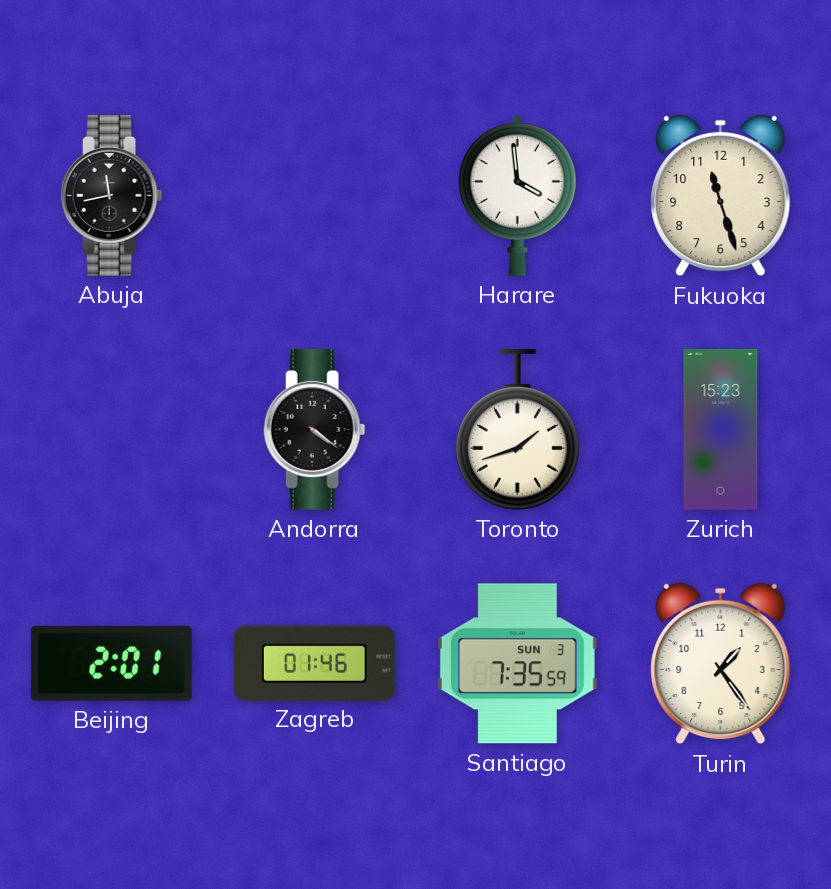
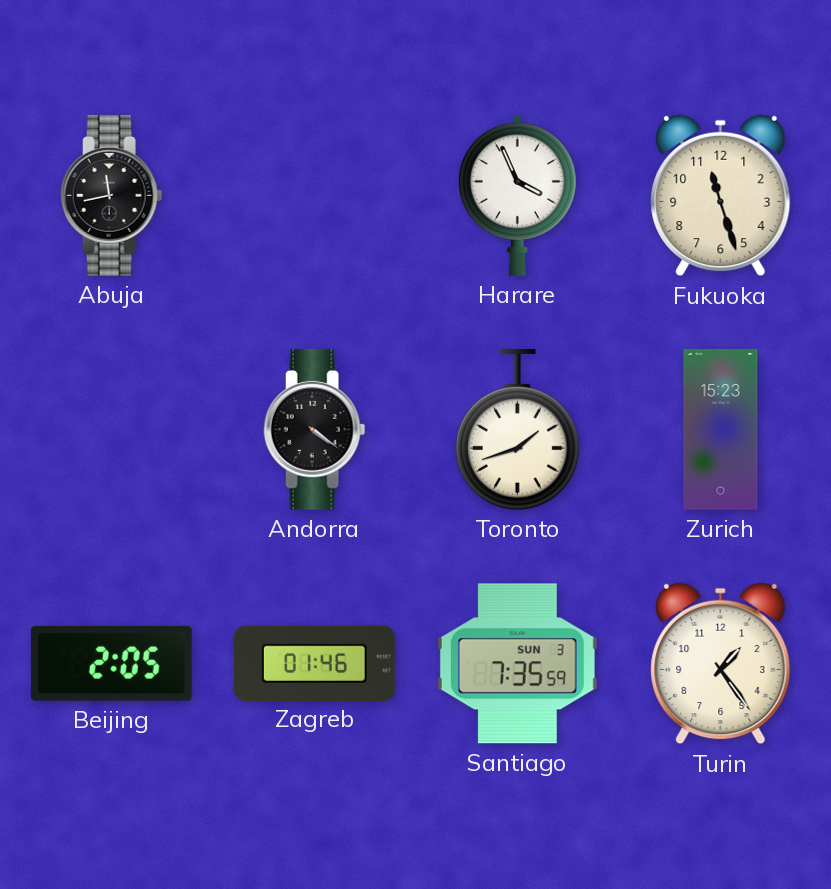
Harare: 3:59 -> 3:56
Beijing: 2:01 -> 2:05
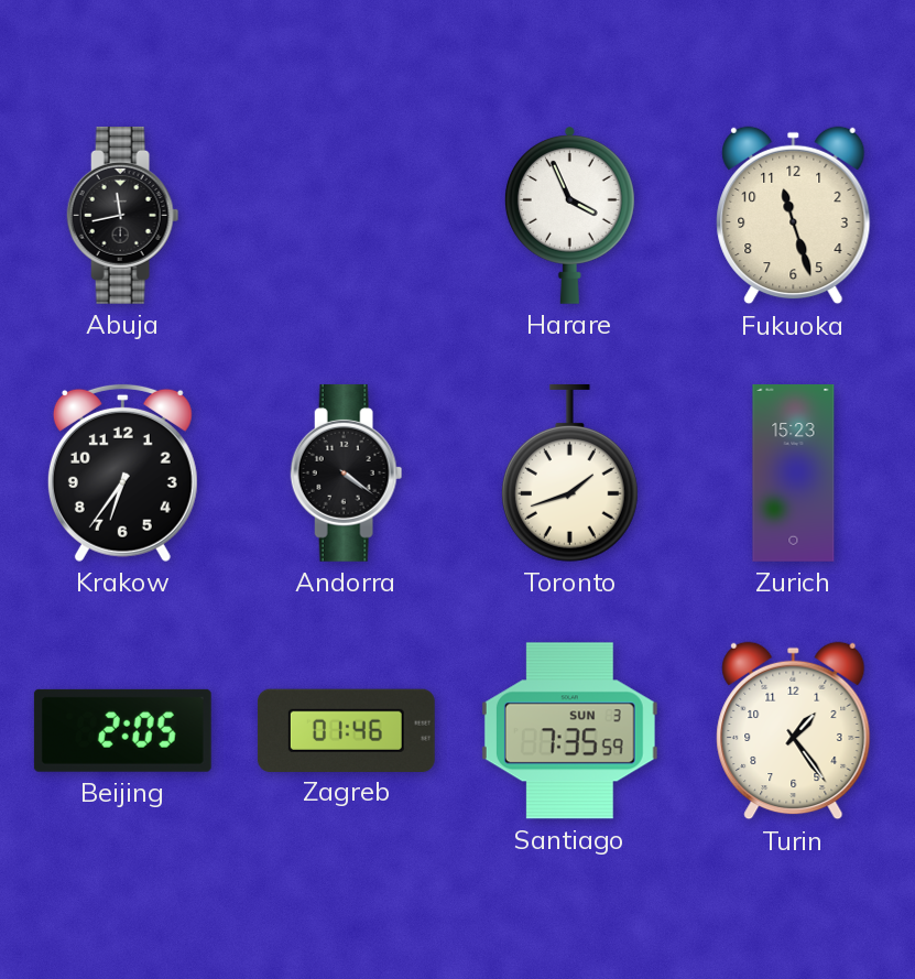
Krakow: none -> 6:36
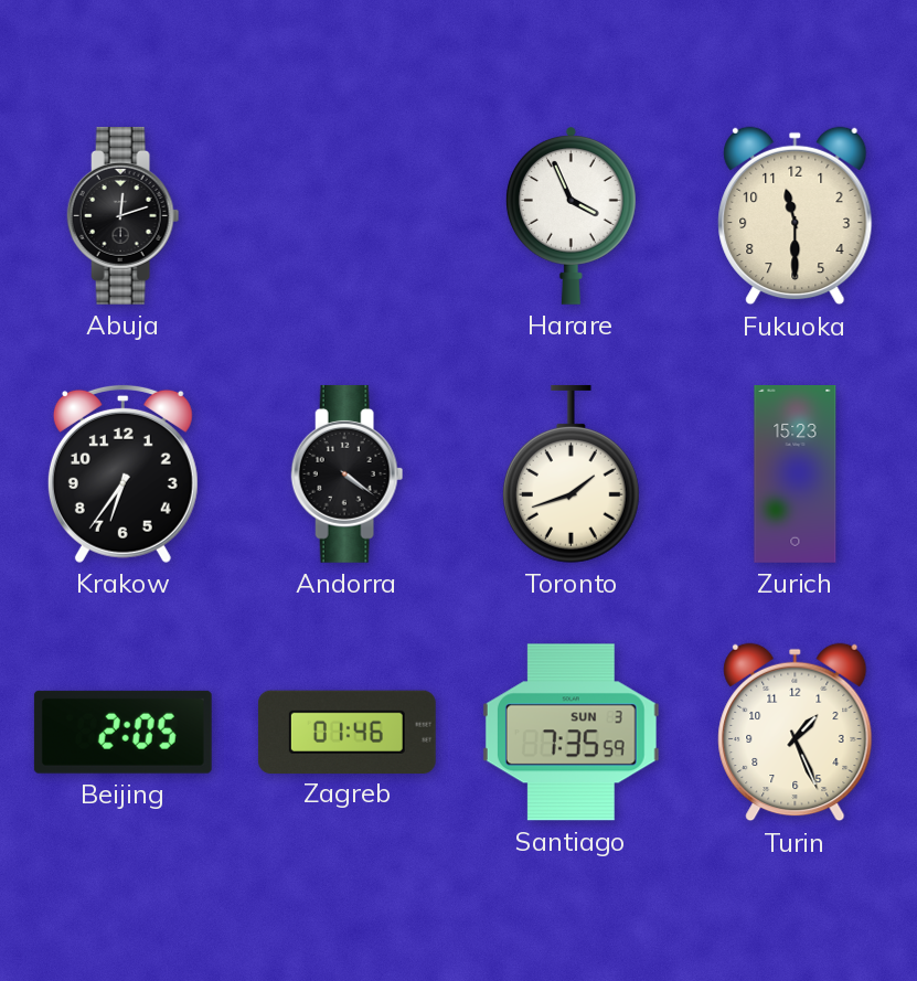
Abuja: 11:43 -> 12:12
Fukuoka: 11:27 -> 11:30
Turin: 1:24 -> 1:26
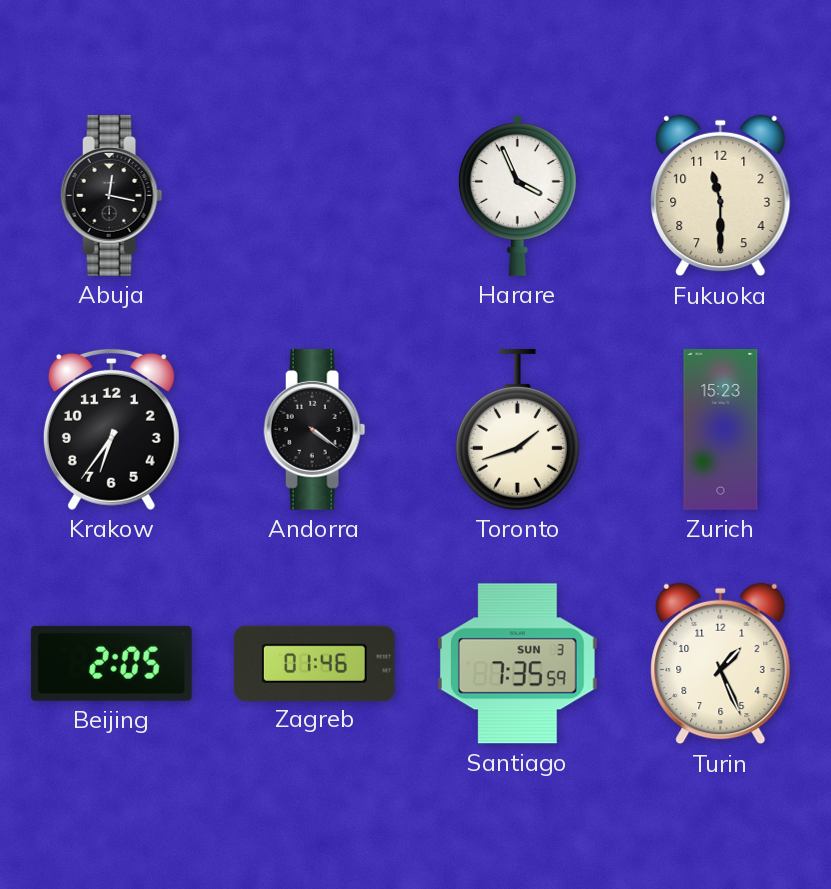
Abuja: 12:12 -> 12:17
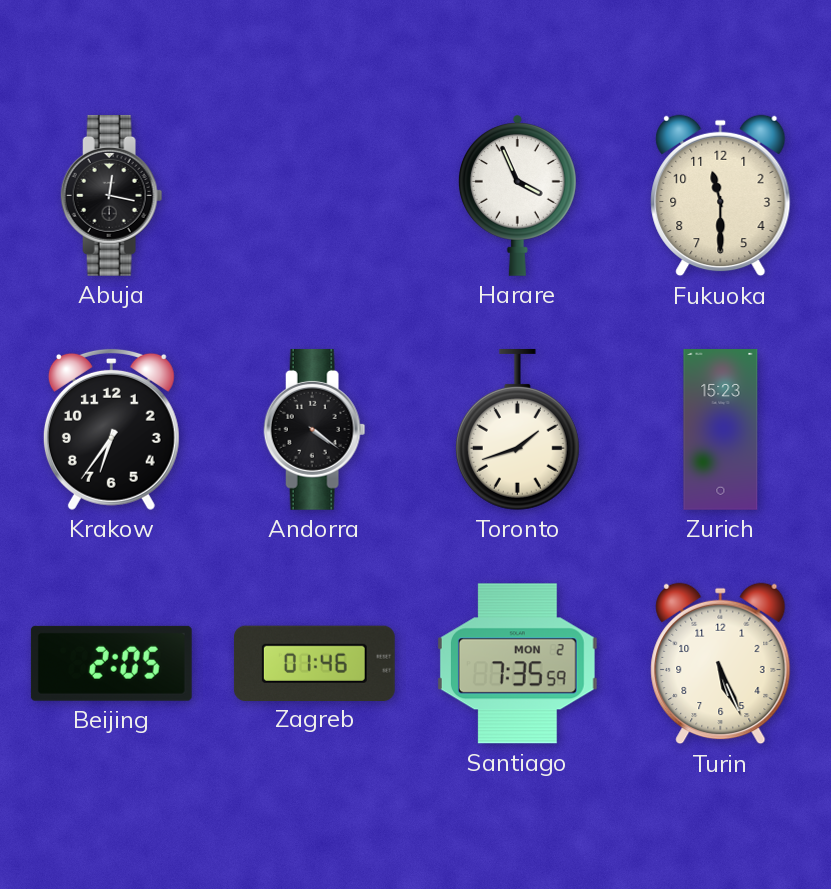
Santiago date: SUN 3 -> MON 2
Turin: 1:26 -> 5:26
